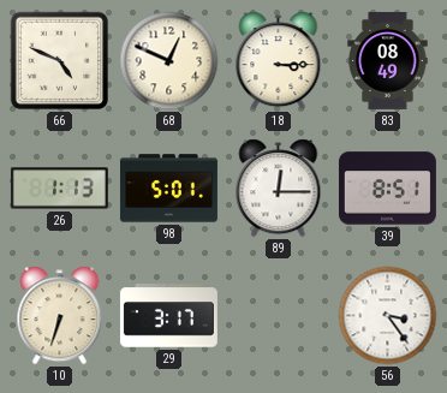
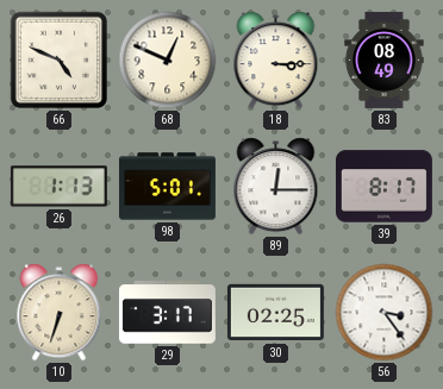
39: 8:51 -> 8:17
30: none -> 02:25
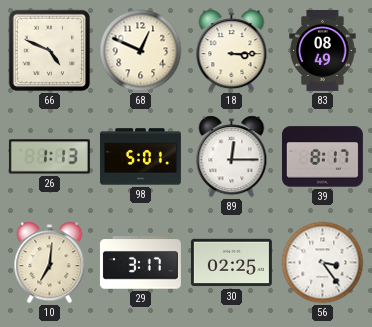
10: 6:33 -> 7:01
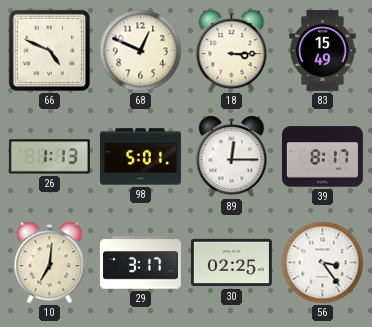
83: 08:49 -> 15:49
